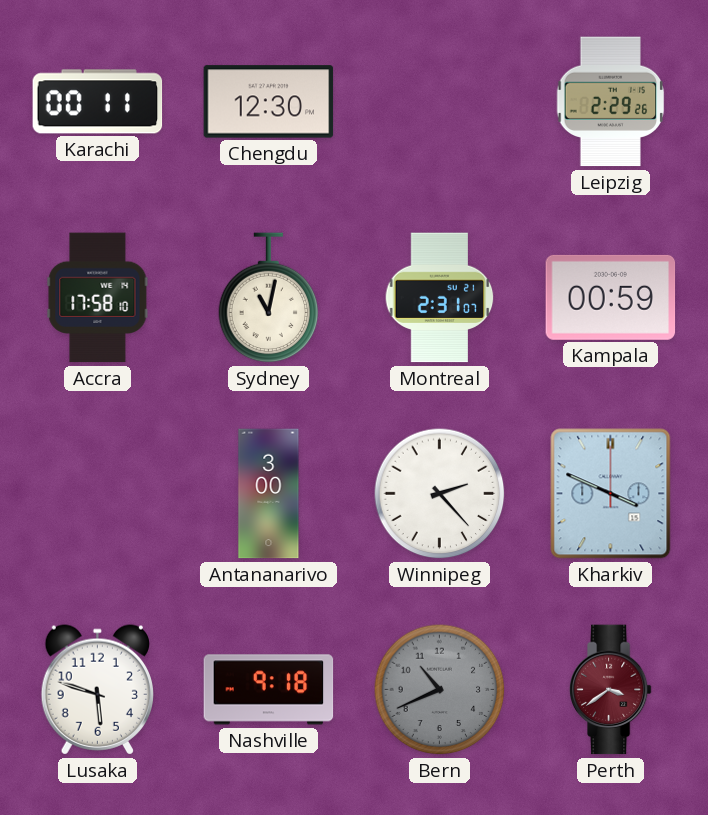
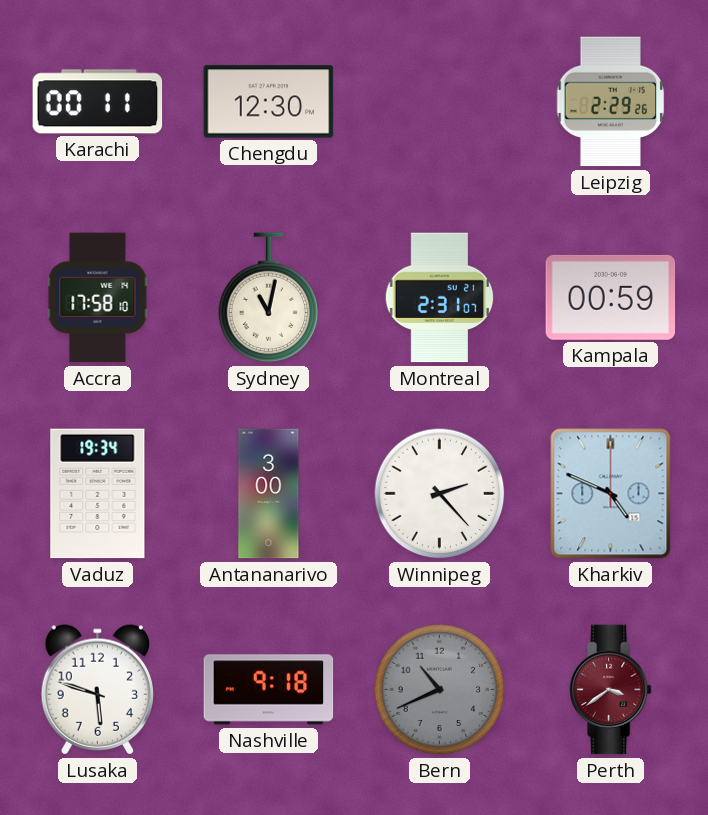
Vaduz: none -> 19:34
Kharkiv: 3:49 -> 4:49
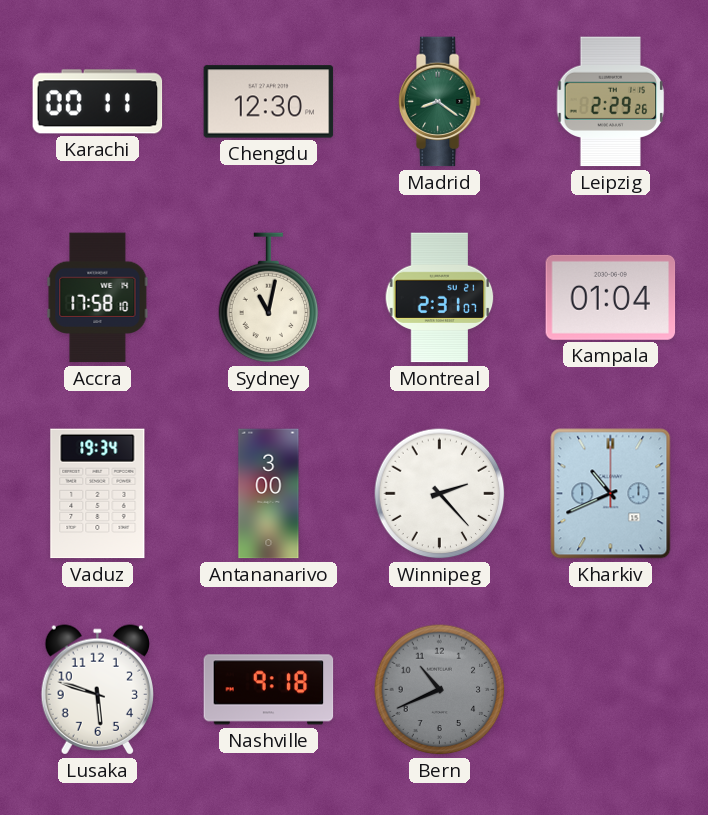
Madrid: none -> 8:21
Kampala: 00:59 -> 01:04
Kharkiv: 4:49 -> 10:41
Perth: 3:39 -> none
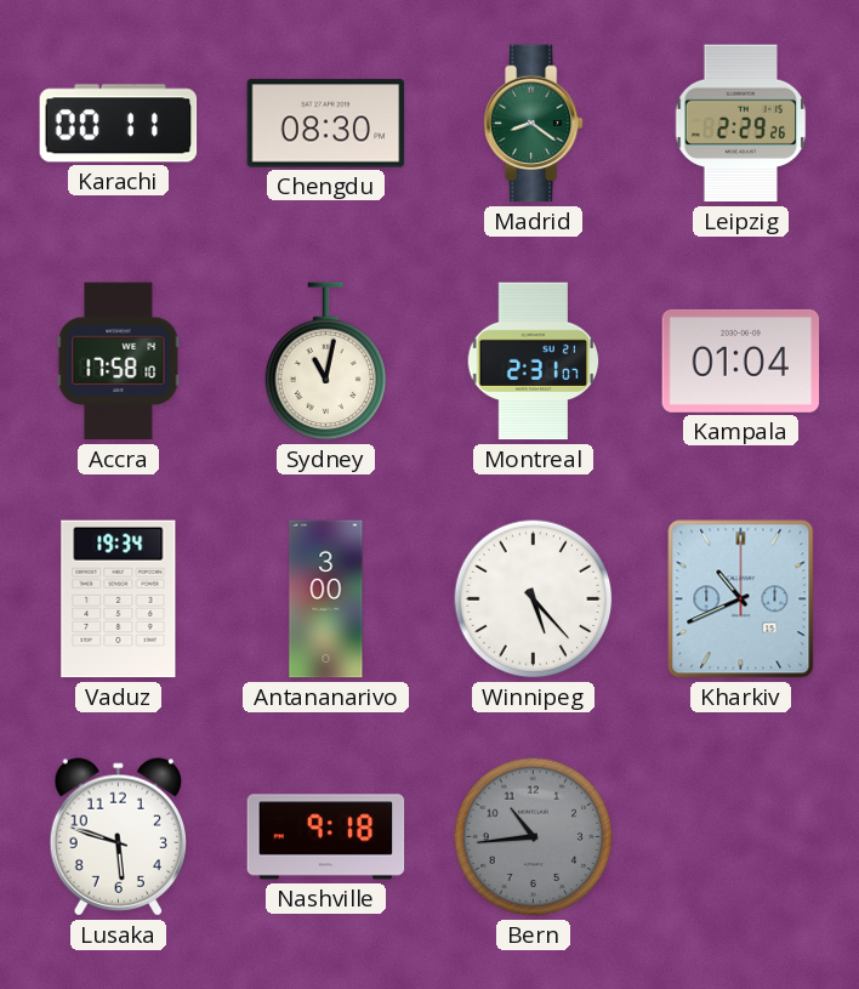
Chengdu: 12:30 -> 08:30
Winnipeg: 2:23 -> 5:23
Bern: 10:41 -> 10:44
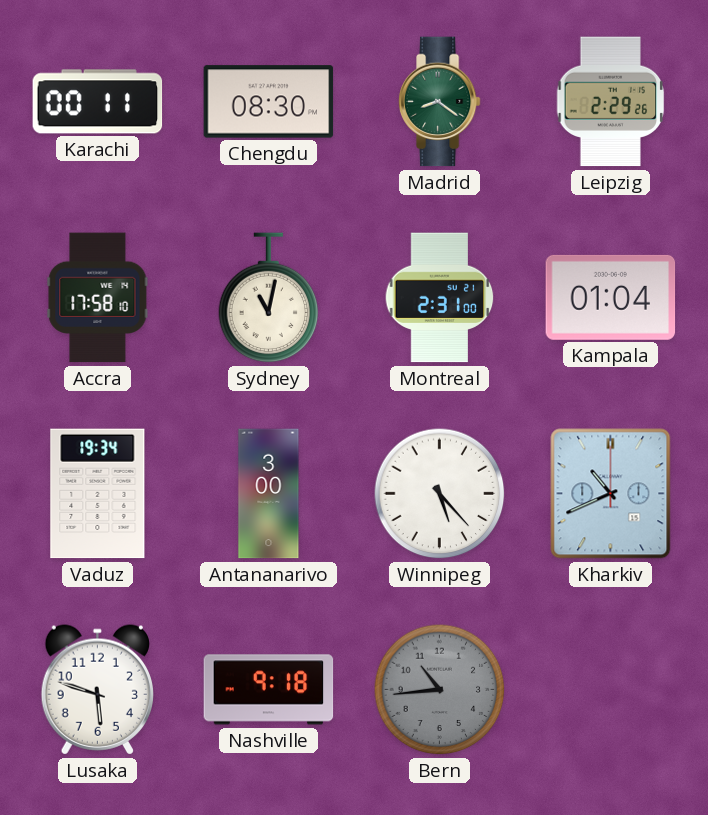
Montreal: 2:31:07 -> 2:31:00
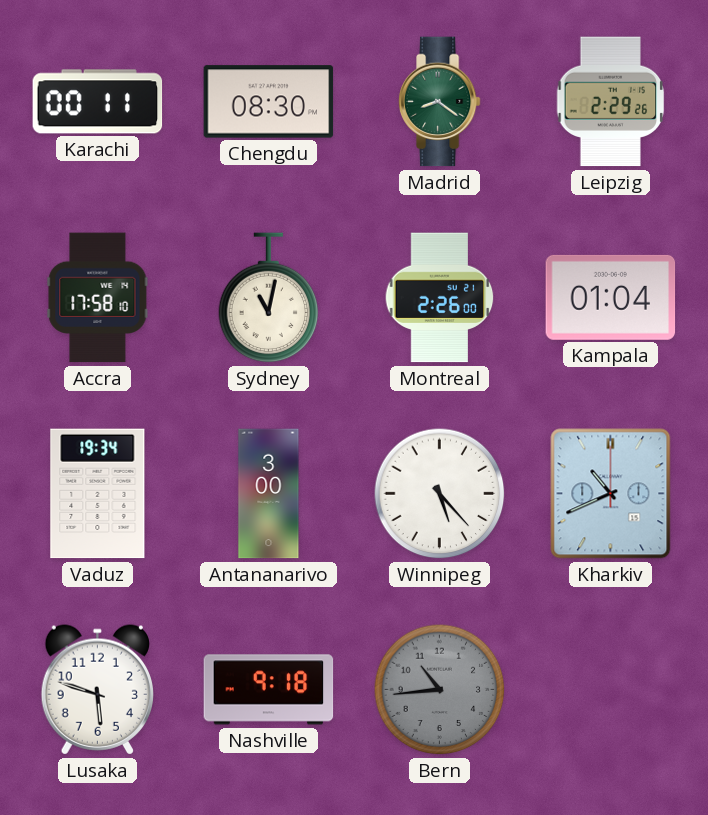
Montreal: 2:31 -> 2:26
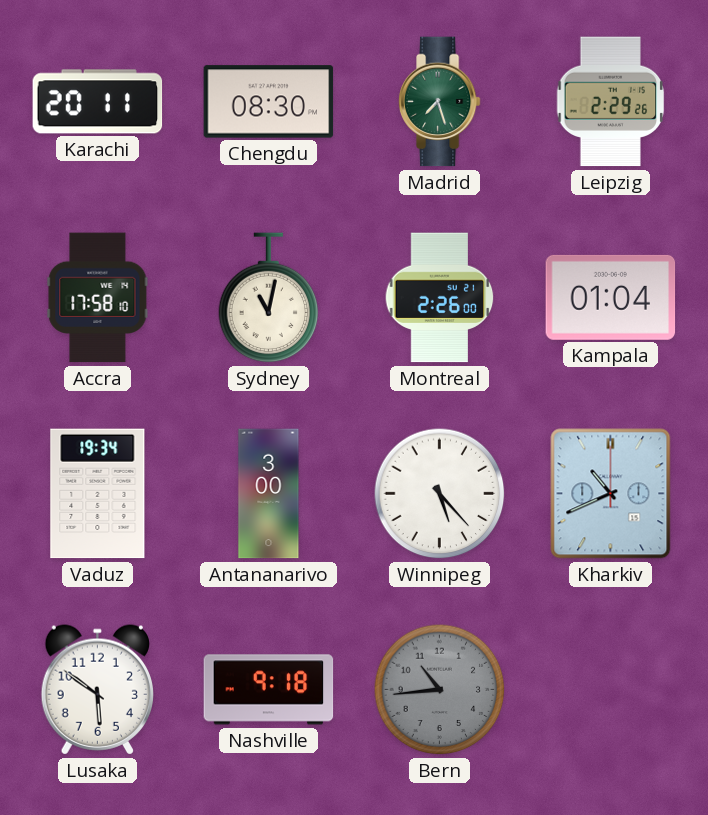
Karachi: 00:11 -> 20:11
Madrid: 8:21 -> 7:27
Lusaka: 5:48 -> 5:51
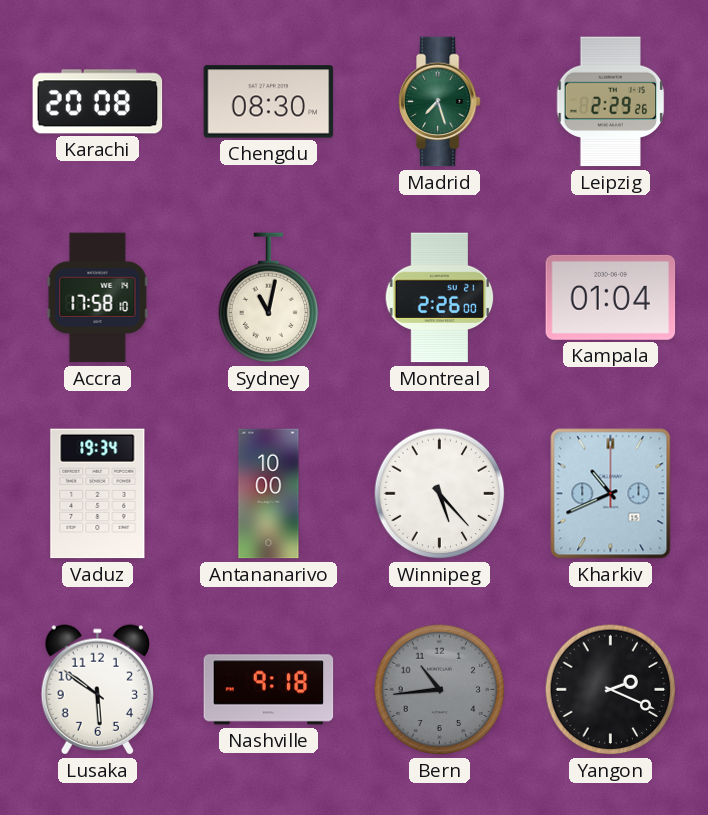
Karachi: 20:11 -> 20:08
Antananarivo: 3:00 -> 10:00
Yangon: none -> 2:19
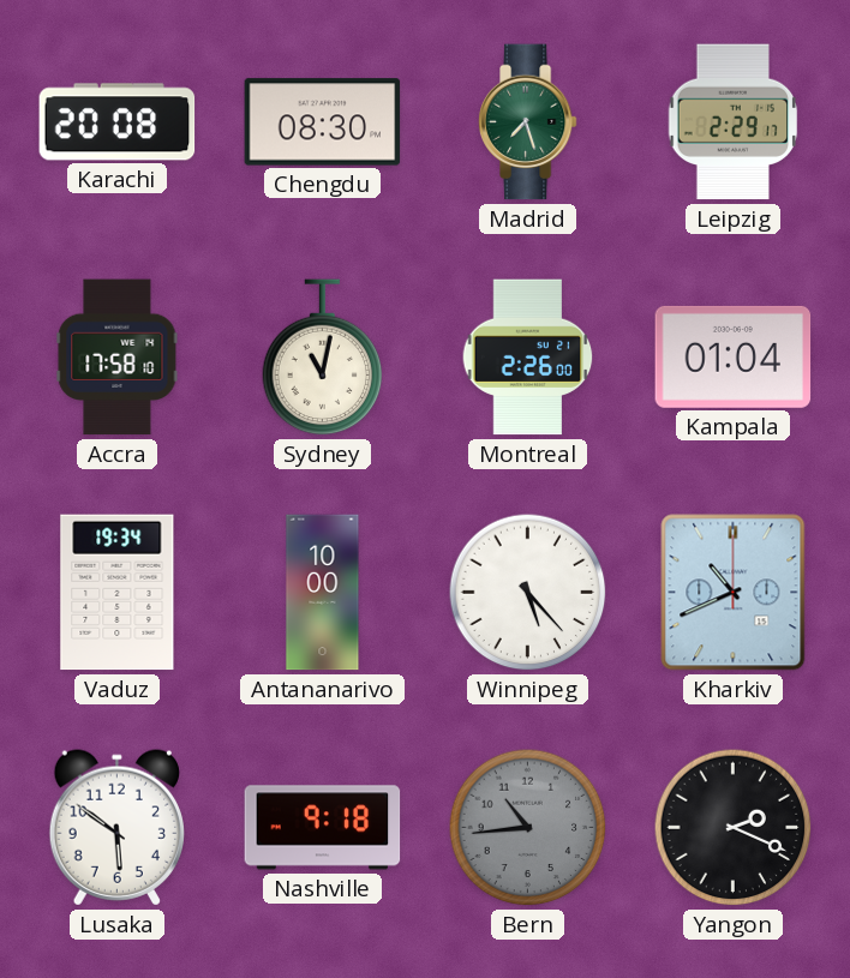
Leipzig: 2:29:26 -> 2:29:17
